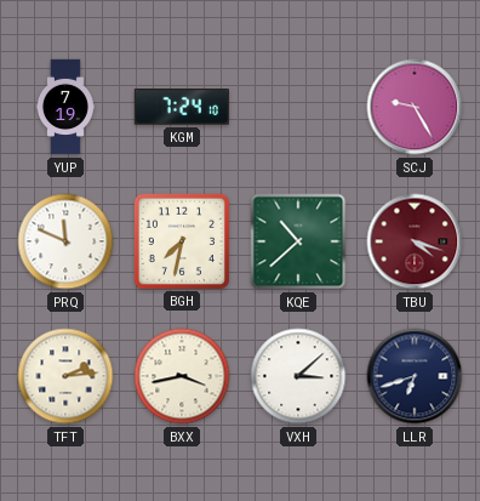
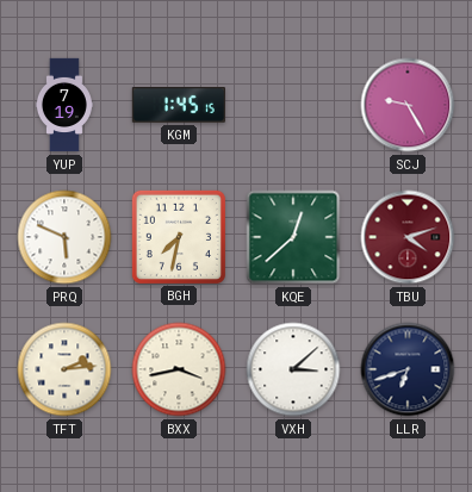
KGM: 7:24 -> 1:45
PRQ: 11:49 -> 5:49
KQE: 10:38 -> 12:38
TBU: 4:18 -> 4:12
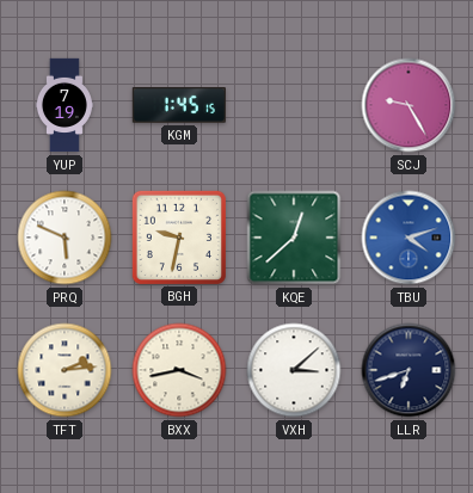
BGH: 7:32 -> 9:32
TBU dial: burgundy -> blue
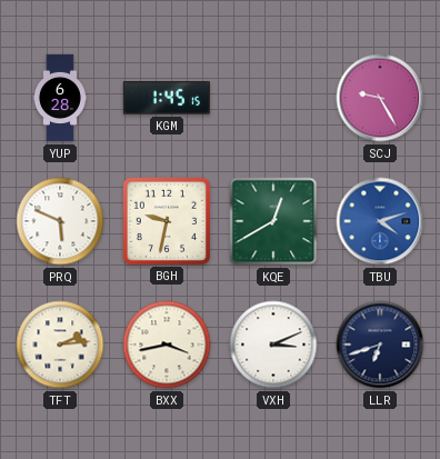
YUP: 7:19 -> 6:28
KQE: 12:38 -> 12:40
VXH: 3:08 -> 3:11
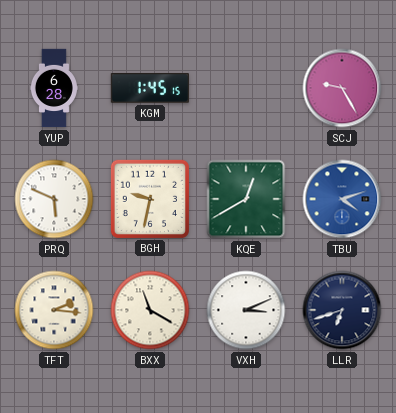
TFT: 2:14 -> 2:16
BXX: 3:43 -> 11:20
